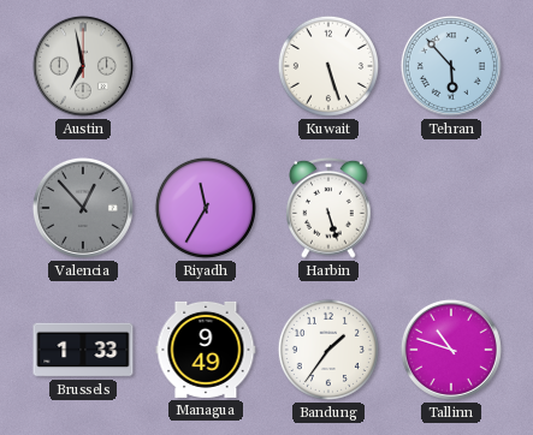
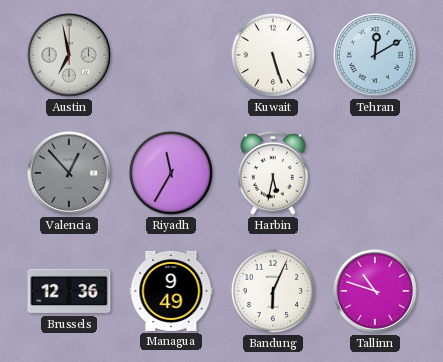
Tehran: 5:53 -> 12:10
Harbin: 5:27 -> 5:32
Brussels: 1:33 -> 12:36
Bandung: 1:36 -> 6:04
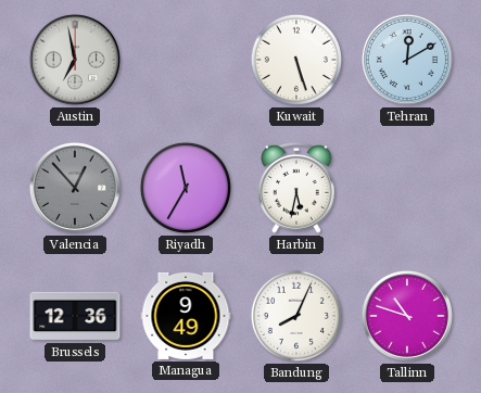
Bandung: 6:04 -> 8:04
